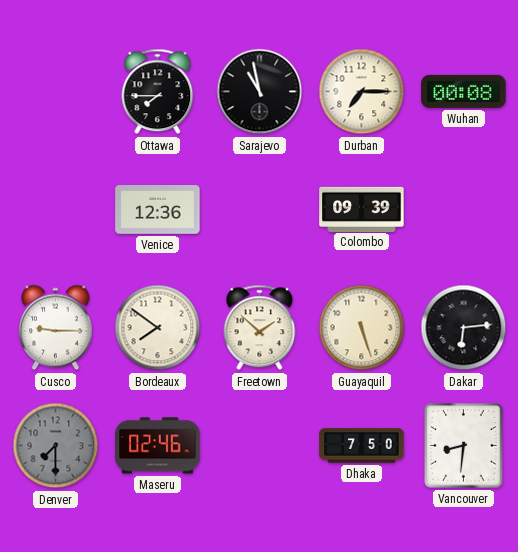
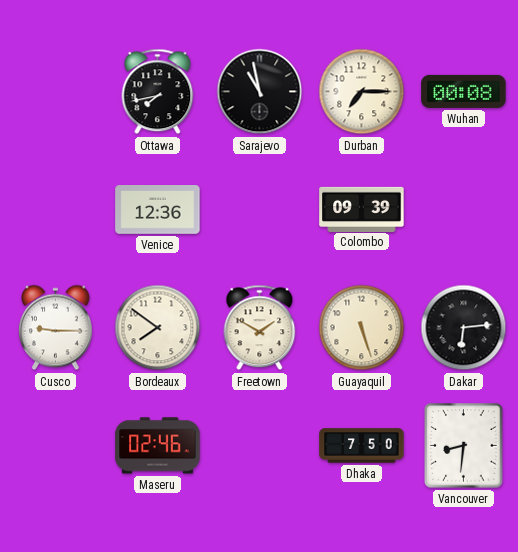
Ottawa: 7:45 -> 7:43
Freetown: 1:52 -> 1:50
Denver: 7:30 -> none
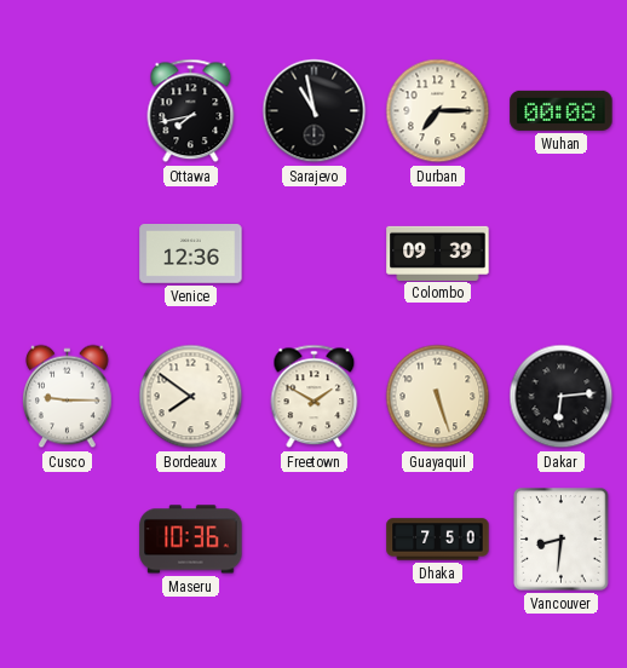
Maseru: 02:46 -> 10:36
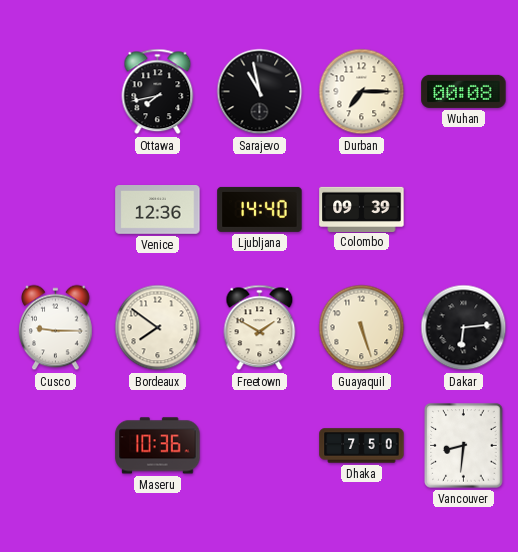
Ljubljana: none -> 14:40
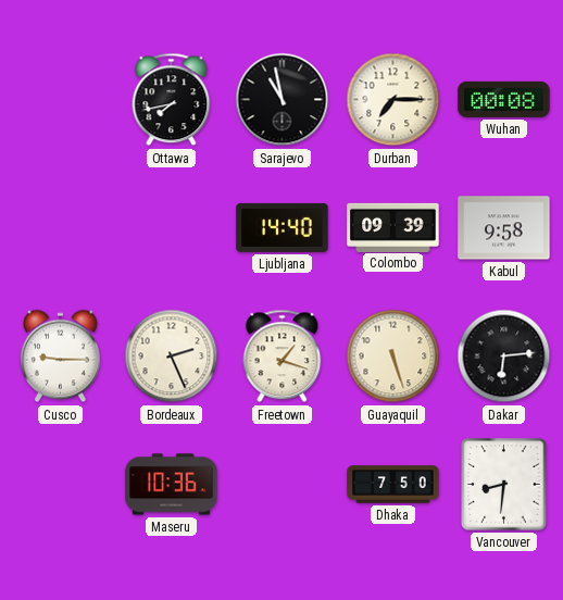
Venice: 12:36 -> none
Kabul: none -> 9:58
Bordeaux: 7:51 -> 2:26
Freetown: 1:50 -> 1:18
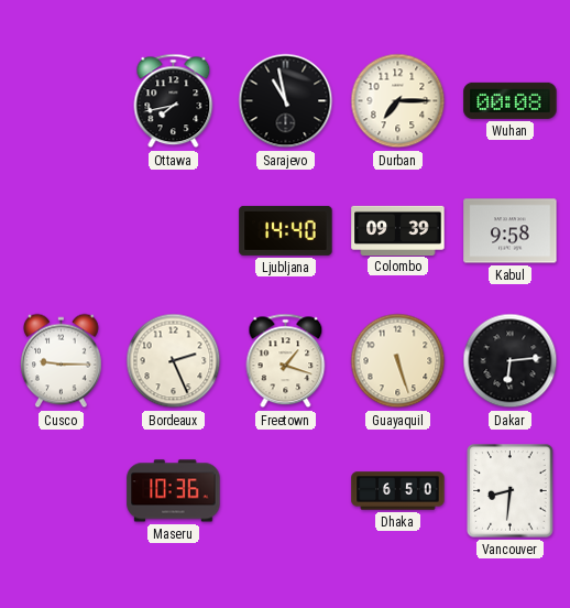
Dhaka: 7:50 -> 6:50
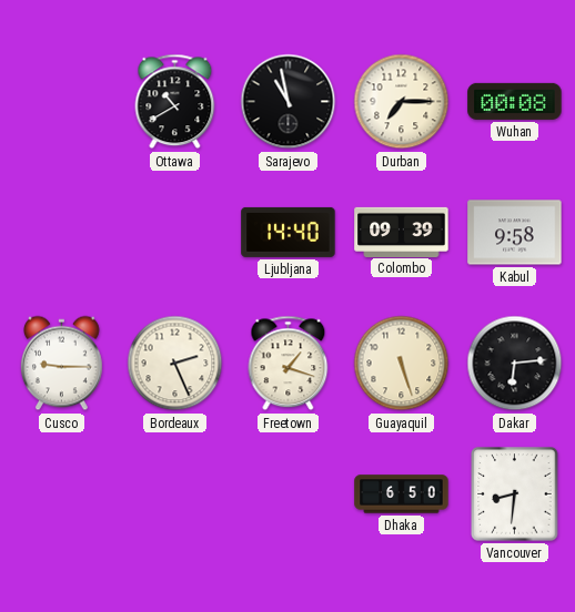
Ottawa: 7:43 -> 10:40
Maseru: 10:36 -> none
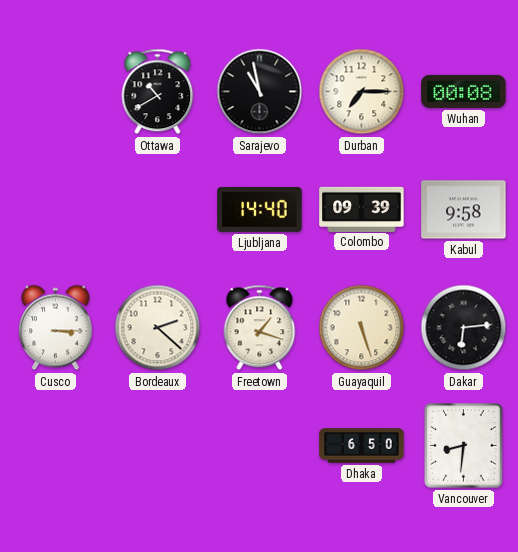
Cusco: 9:15 -> 3:15
Bordeaux: 2:26 -> 2:22
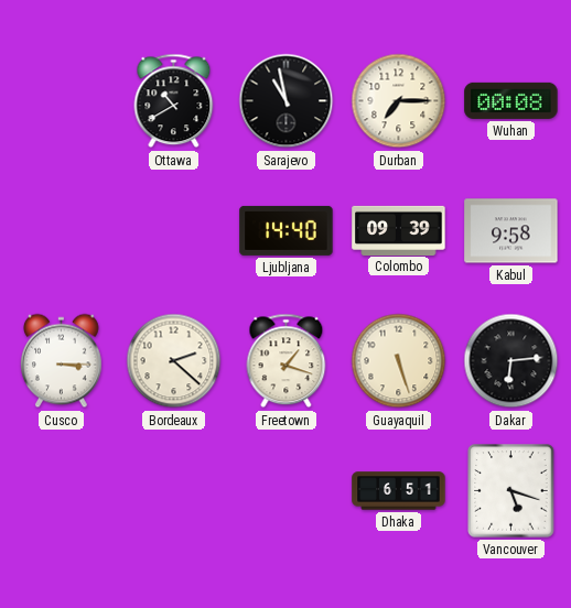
Dhaka: 6:50 -> 6:51
Vancouver: 8:31 -> 5:18
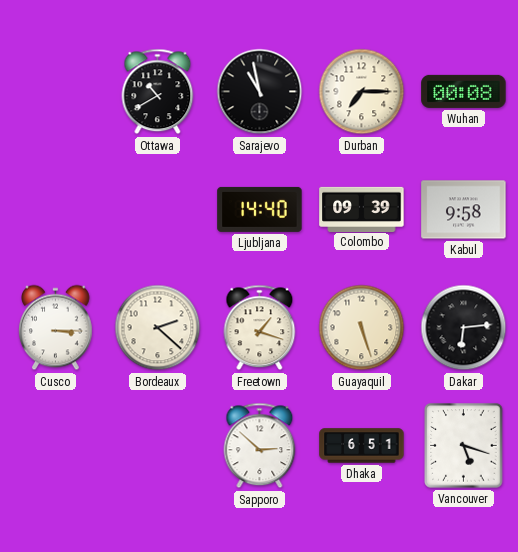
Sapporo: none -> 2:52
